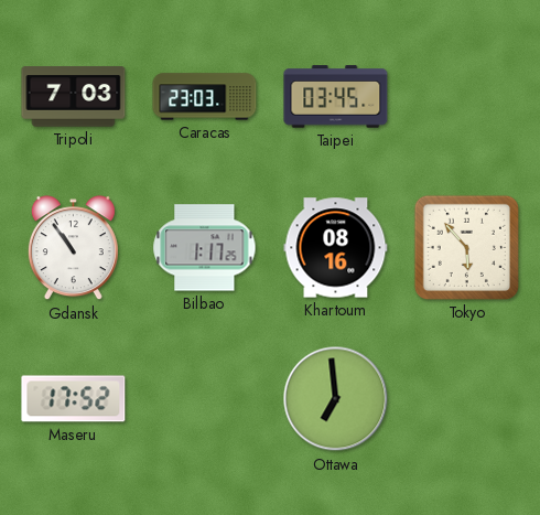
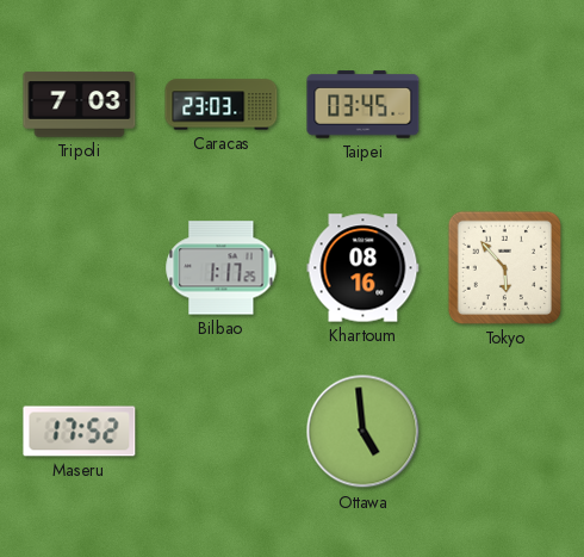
Gdansk: 10:54 -> none
Ottawa: 6:59 -> 4:59
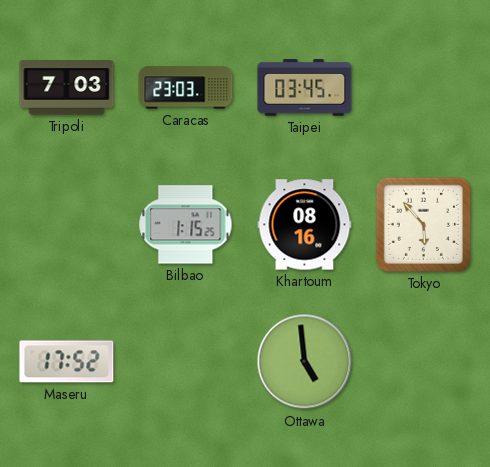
Bilbao: 1:17 -> 1:15
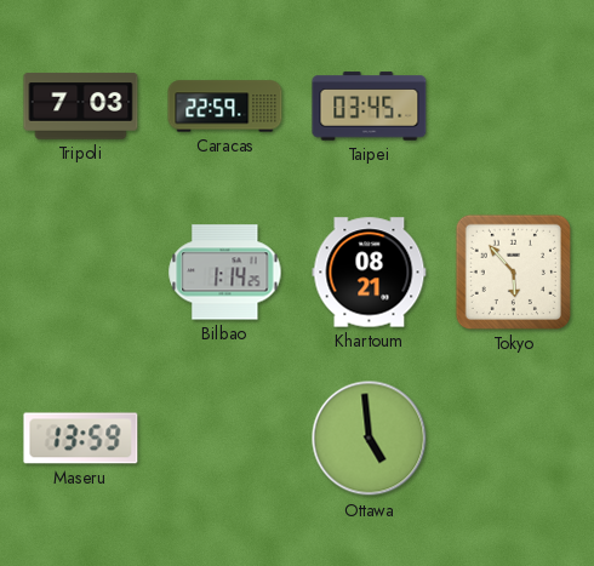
Caracas: 23:03 -> 22:59
Bilbao: 1:15 -> 1:14
Khartoum: 08:16 -> 08:21
Maseru: 17:52 -> 13:59
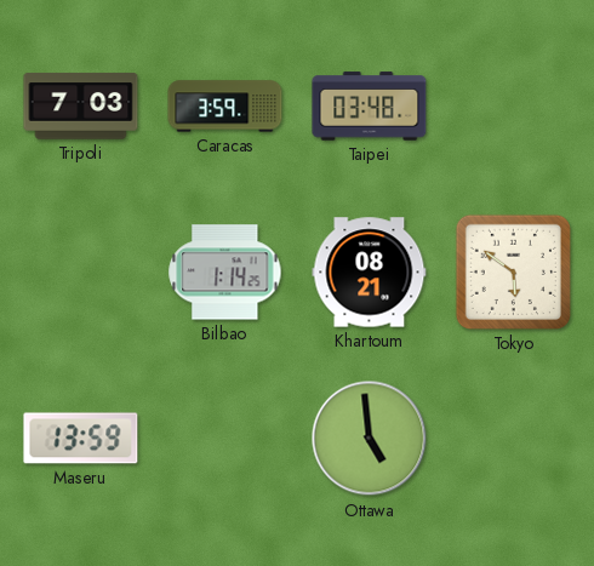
Caracas: 22:59 -> 3:59
Taipei: 03:45 -> 03:48
Tokyo: 5:53 -> 5:51
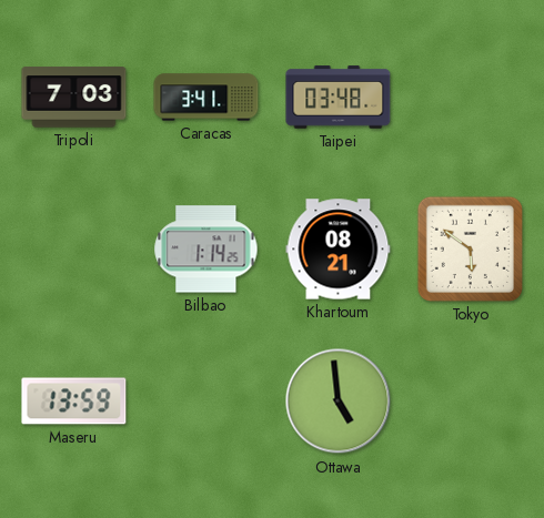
Caracas: 3:59 -> 3:41
